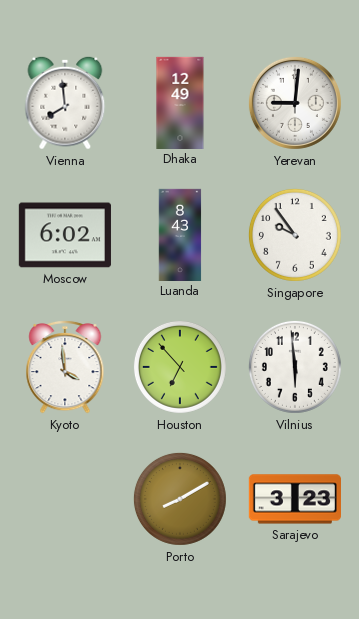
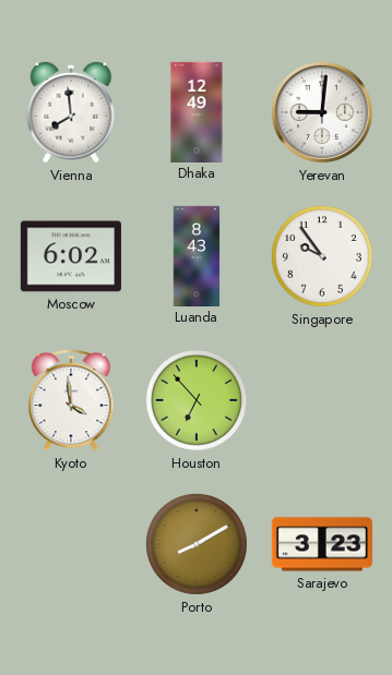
Vilnius: 5:59 -> none
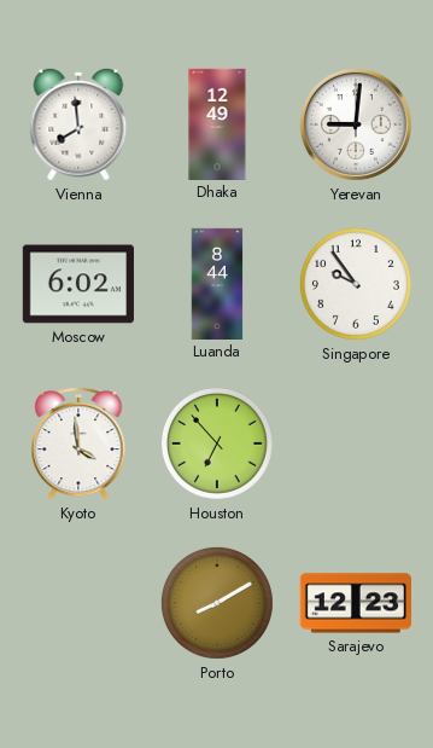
Luanda: 8:43 -> 8:44
Sarajevo: 3:23 -> 12:23
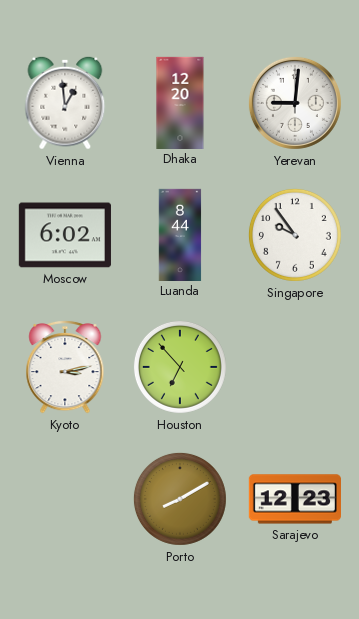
Vienna: 7:59 -> 12:59
Dhaka: 12:49 -> 12:20
Kyoto: 3:59 -> 3:13
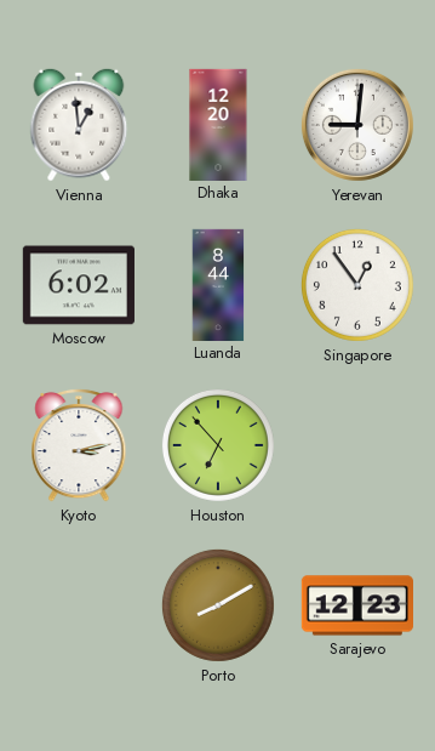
Singapore: 9:54 -> 12:54
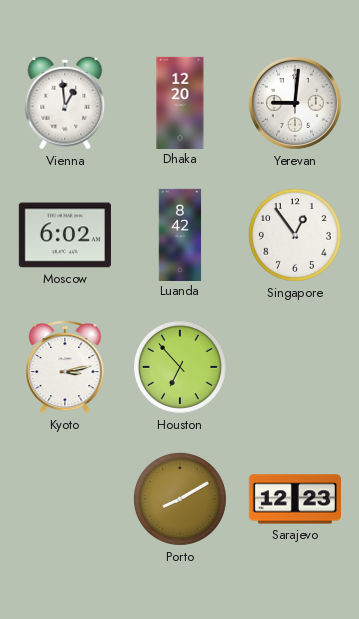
Luanda: 8:44 -> 8:42
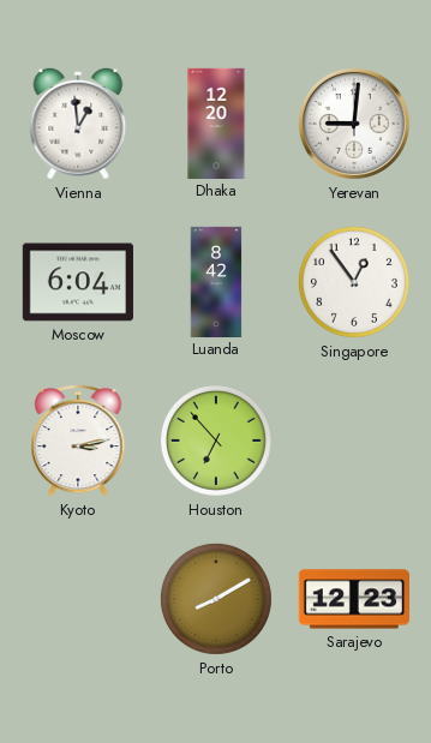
Moscow: 6:02 -> 6:04
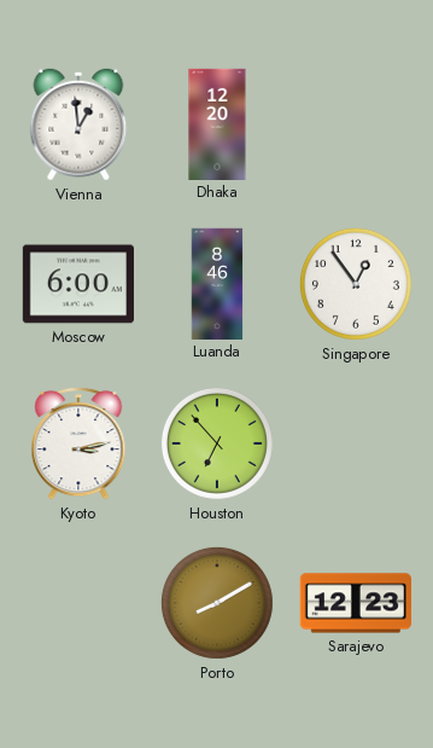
Yerevan: 9:01 -> none
Moscow: 6:04 -> 6:00
Luanda: 8:42 -> 8:46
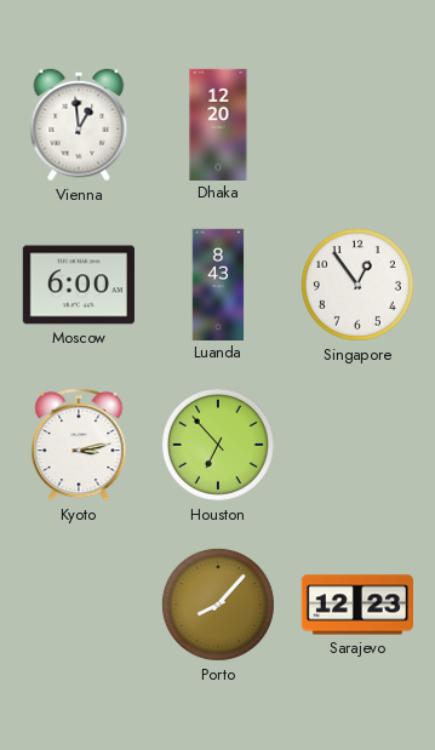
Luanda: 8:46 -> 8:43
Porto: 8:10 -> 8:07
